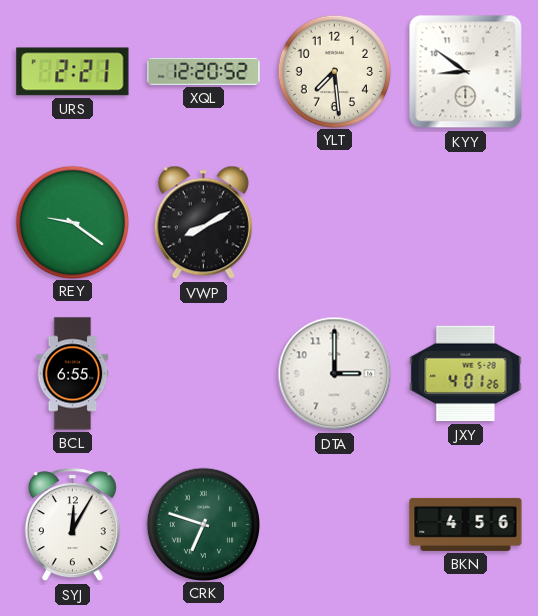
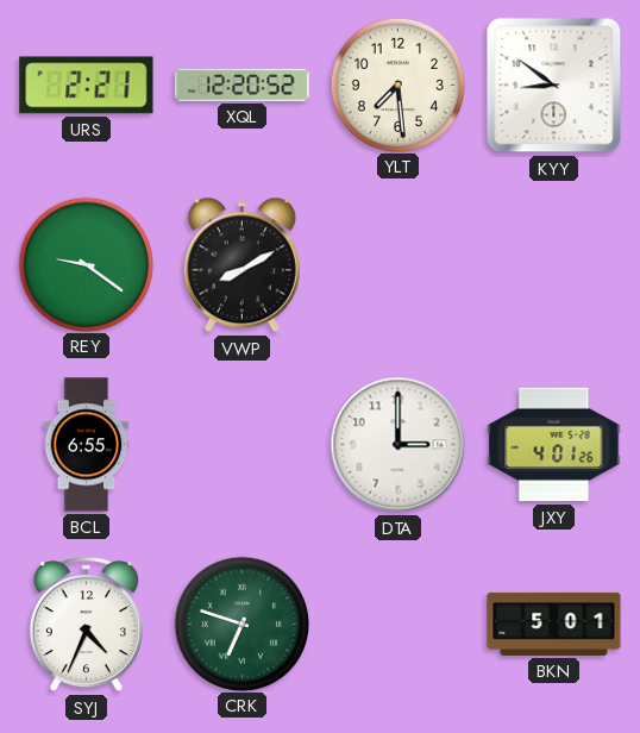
SYJ: 12:05 -> 4:34
BKN: 4:56 -> 5:01
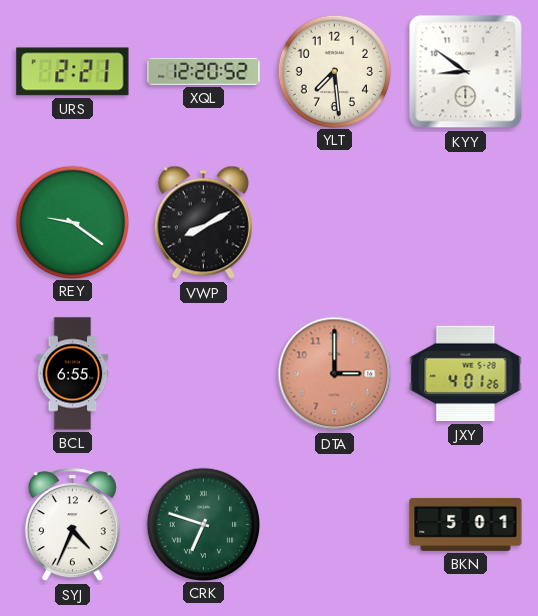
DTA dial: white -> salmon
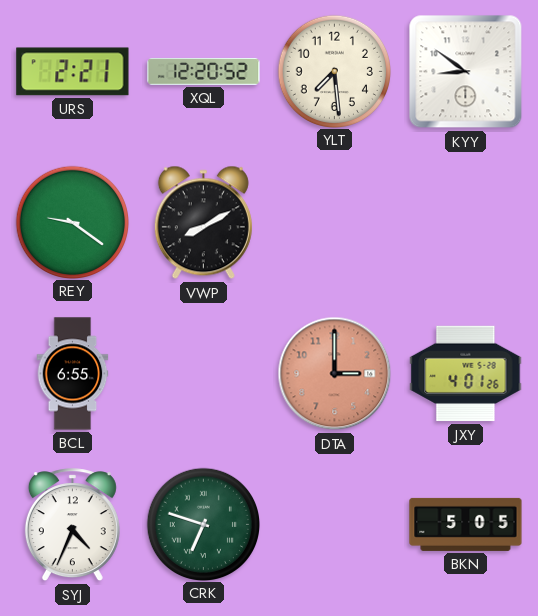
BKN: 5:01 -> 5:05
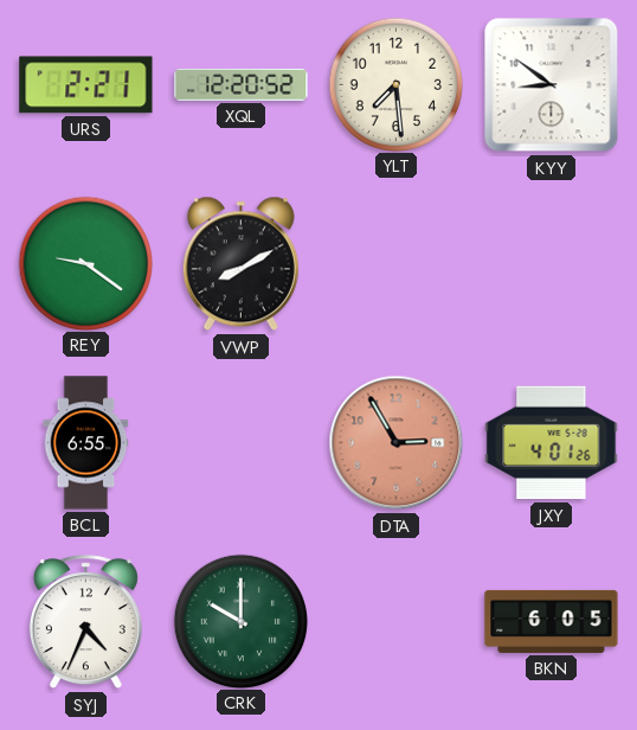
DTA: 3:00 -> 2:55
CRK: 6:48 -> 10:00
BKN: 5:05 -> 6:05
